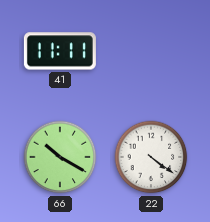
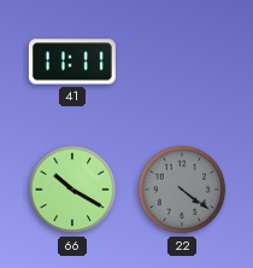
22 dial: white -> grey
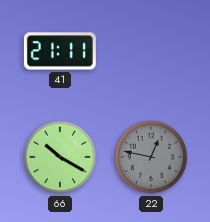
41: 11:11 -> 21:11
22: 4:21 -> 12:47
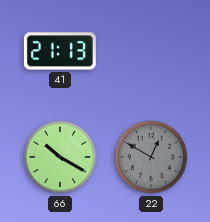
41: 21:11 -> 21:13
22: 12:47 -> 12:50
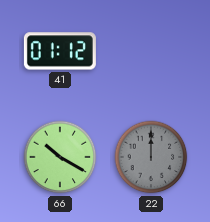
41: 21:13 -> 01:12
22: 12:50 -> 12:00
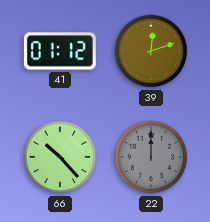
39: none -> 12:12
66: 10:20 -> 10:23
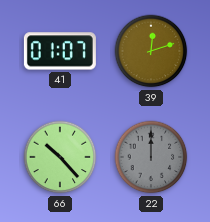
41: 01:12 -> 01:07
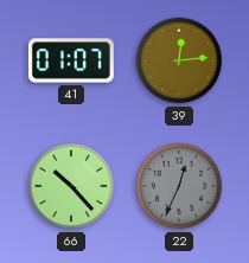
39: 12:12 -> 12:14
22: 12:00 -> 12:34
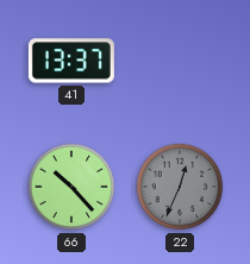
41: 01:07 -> 13:37
39: 12:14 -> none
